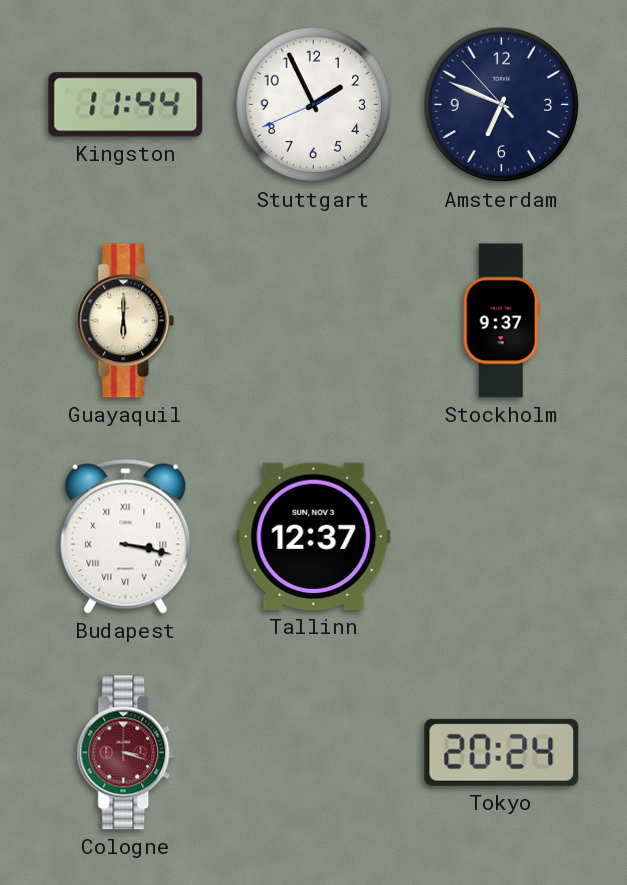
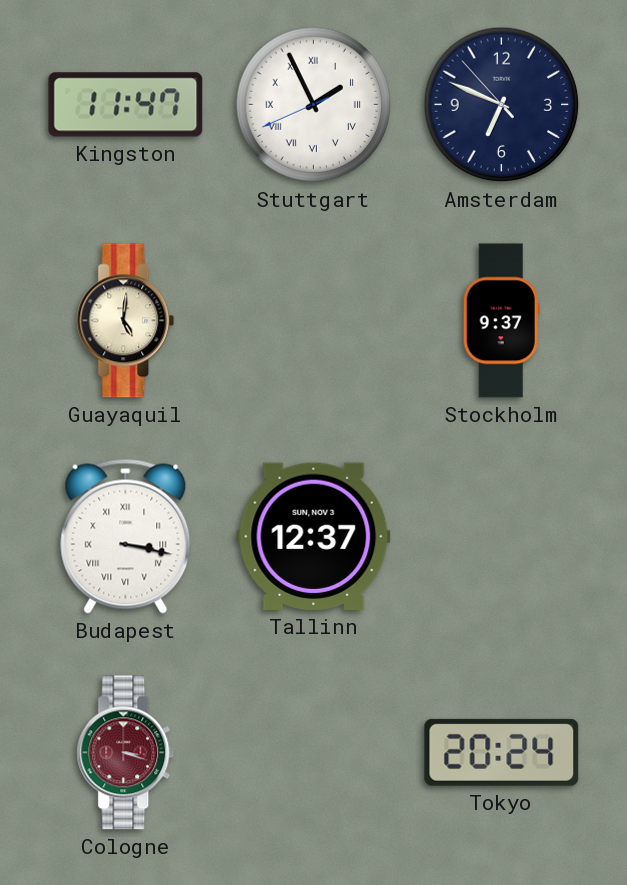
Kingston: 11:44 -> 11:47
Stuttgart numerals: Arabic -> Roman
Guayaquil: 6:00 -> 5:01
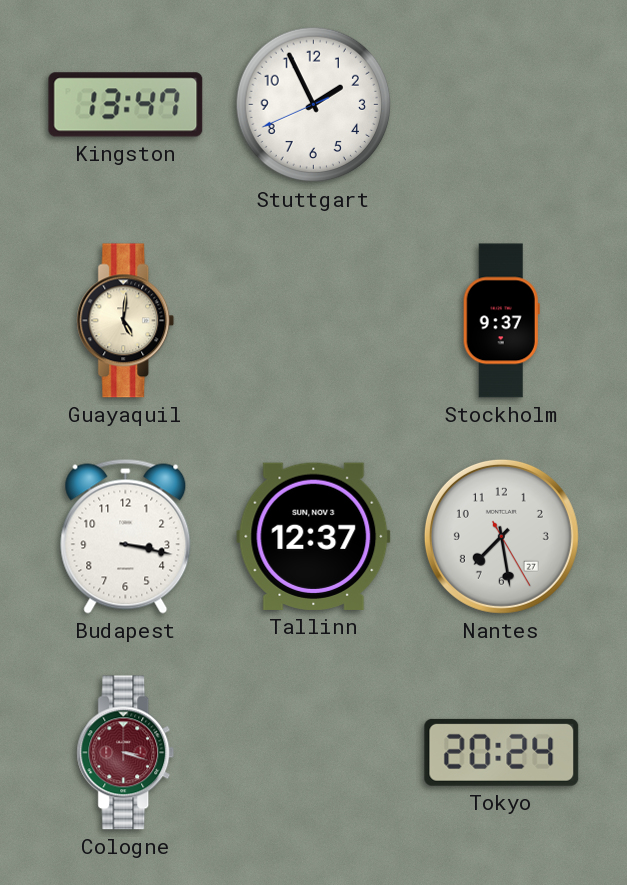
Kingston: 11:47 -> 13:47
Stuttgart numerals: Roman -> Arabic
Amsterdam: 6:48 -> none
Budapest numerals: Roman -> Arabic
Nantes: none -> 7:28
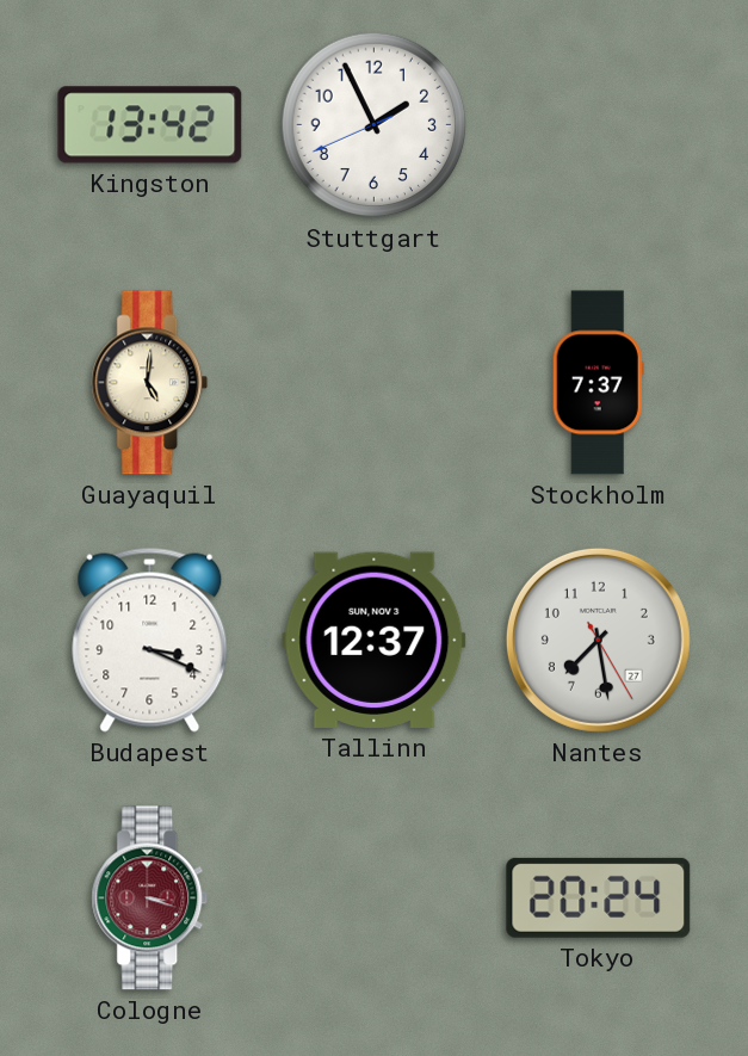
Kingston: 13:47 -> 13:42
Stockholm: 9:37 -> 7:37
Budapest: 3:17 -> 3:19
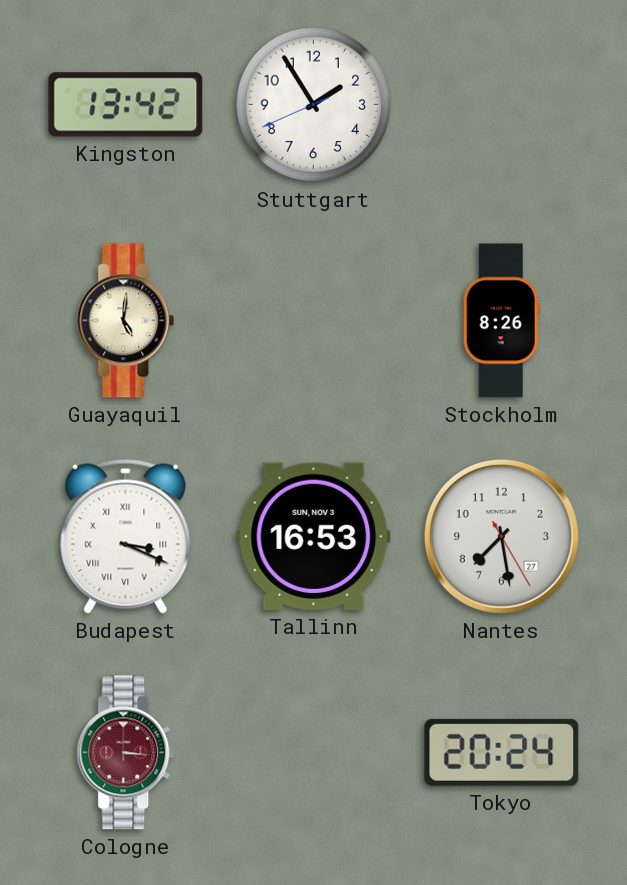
Stuttgart: 1:55 -> 1:54
Stockholm: 7:37 -> 8:26
Budapest numerals: Arabic -> Roman
Tallinn: 12:37 -> 16:53
Cologne: 3:18 -> 3:16
